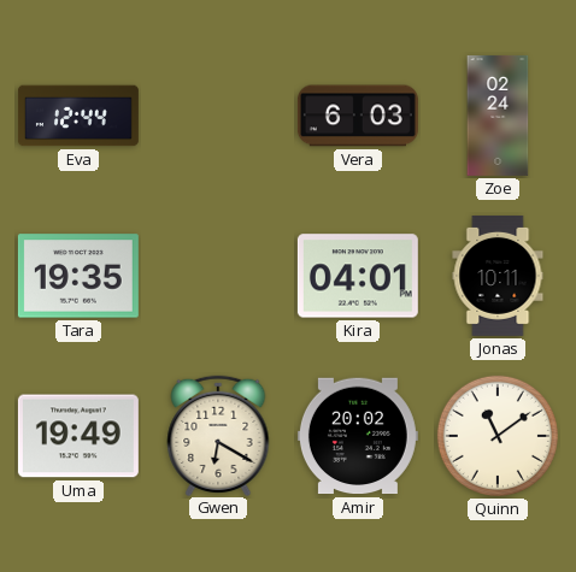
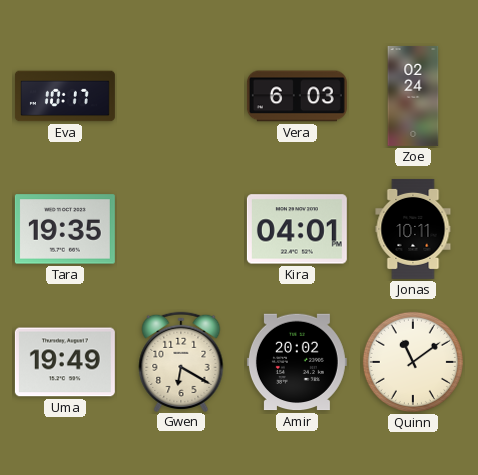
Eva: 12:44 -> 10:17
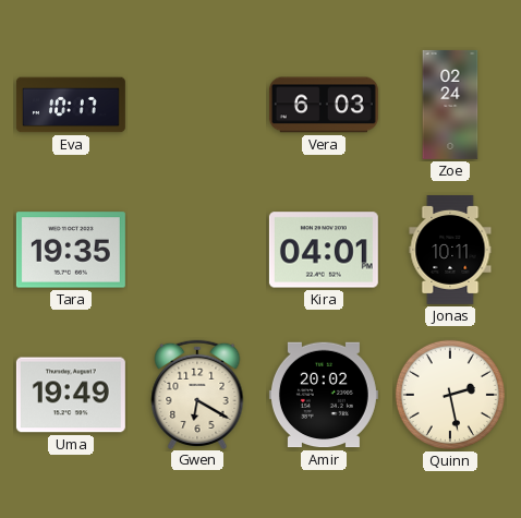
Quinn: 11:09 -> 2:28
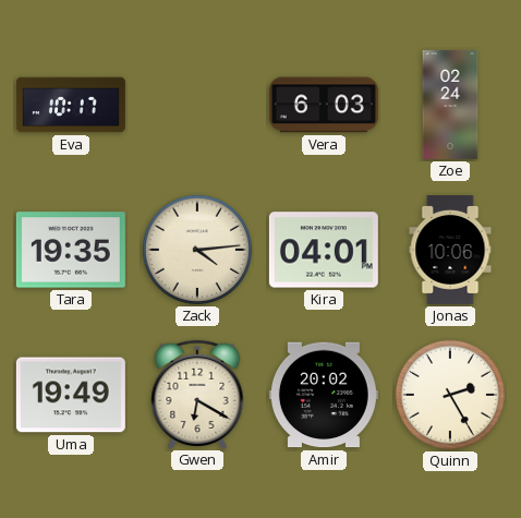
Zack: none -> 4:14
Jonas: 10:11 -> 10:06
Quinn: 2:28 -> 2:25
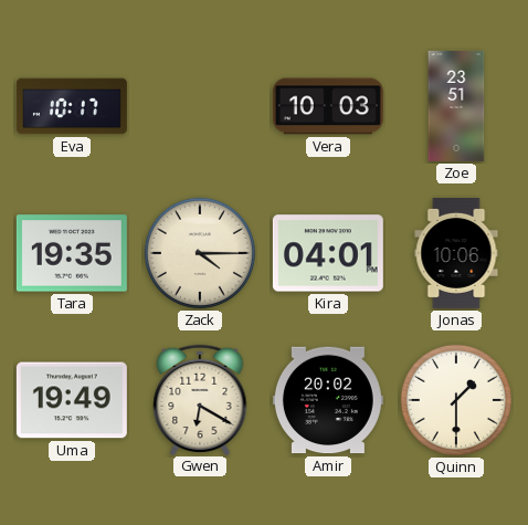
Vera: 6:03 -> 10:03
Zoe: 02:24 -> 23:51
Zack: 4:14 -> 4:15
Quinn: 2:25 -> 1:30
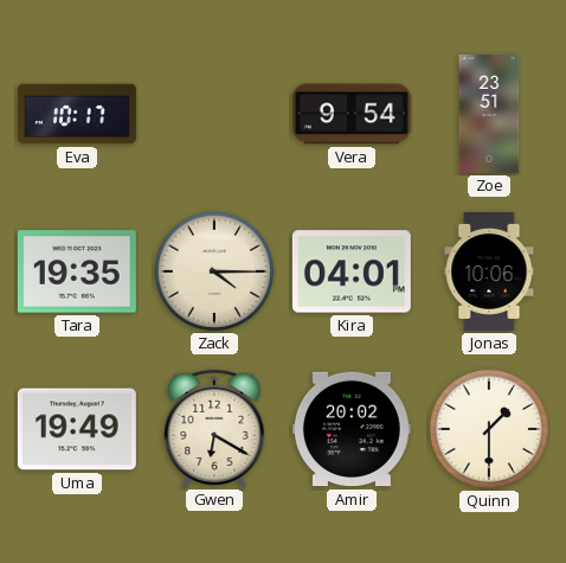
Vera: 10:03 -> 9:54
